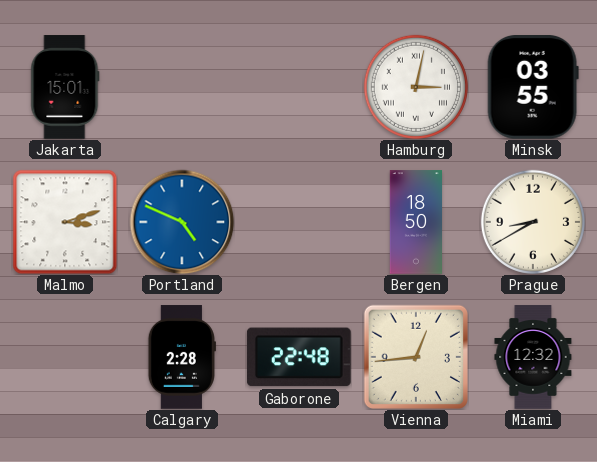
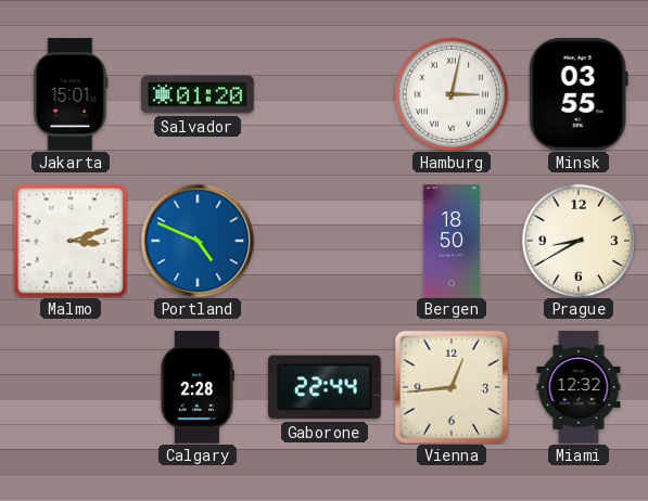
Salvador: none -> 01:20
Gaborone: 22:48 -> 22:44
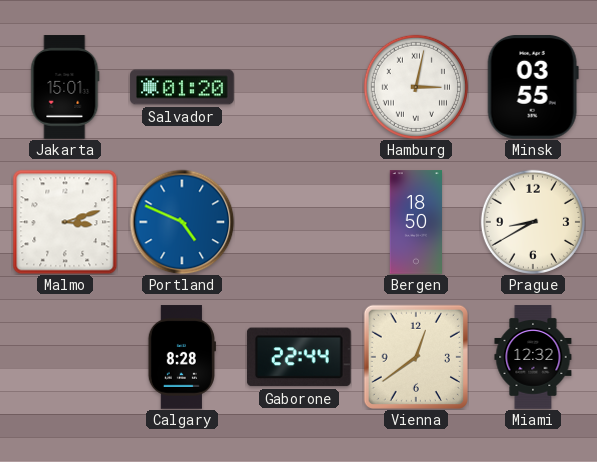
Calgary: 2:28 -> 8:28
Vienna: 12:44 -> 12:39
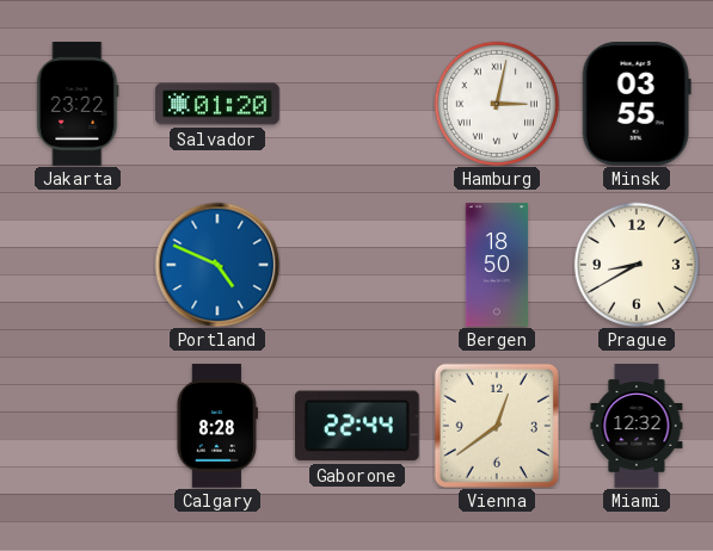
Jakarta: 15:01 -> 23:22
Malmo: 3:12 -> none
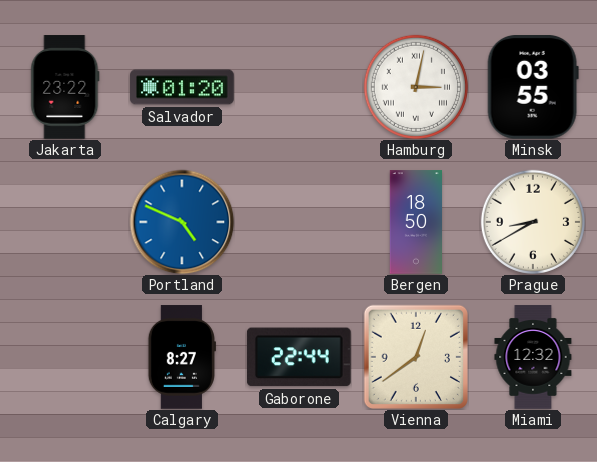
Calgary: 8:28 -> 8:27
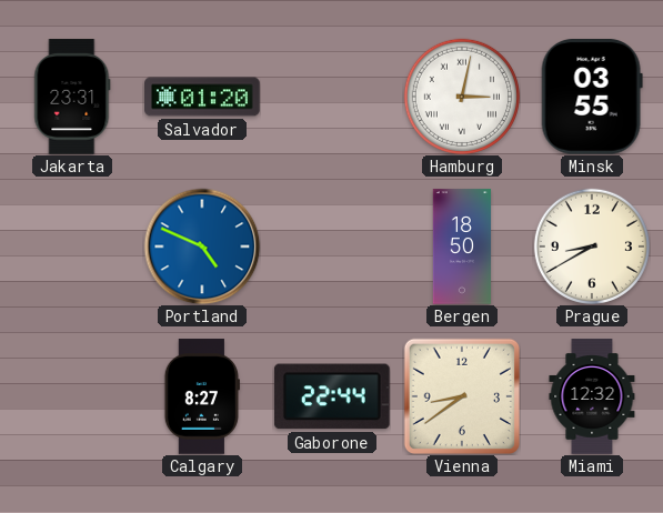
Jakarta: 23:22 -> 23:31
Vienna: 12:39 -> 8:39
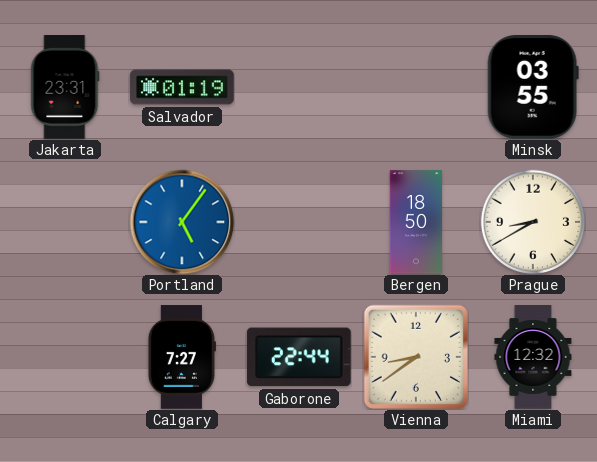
Salvador: 01:20 -> 01:19
Hamburg: 3:02 -> none
Portland: 4:49 -> 5:06
Calgary: 8:27 -> 7:27
